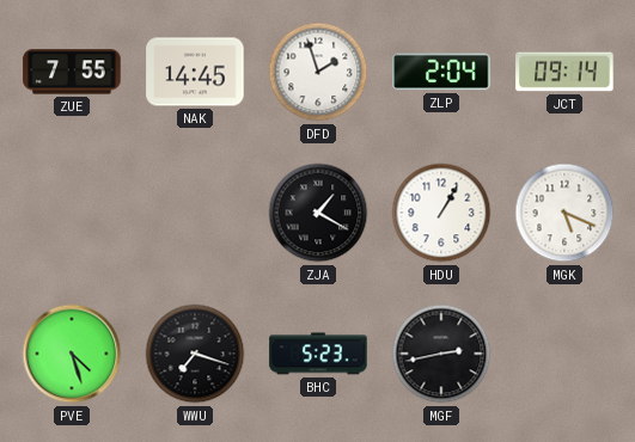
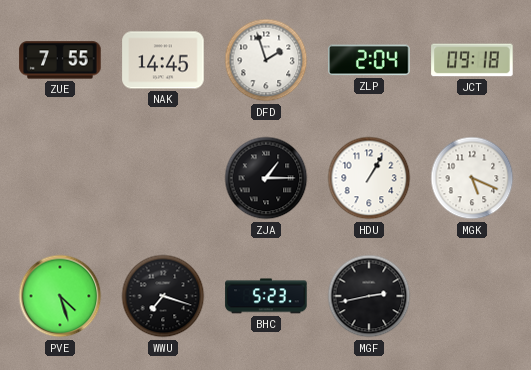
JCT: 09:14 -> 09:18
ZJA: 1:20 -> 1:15
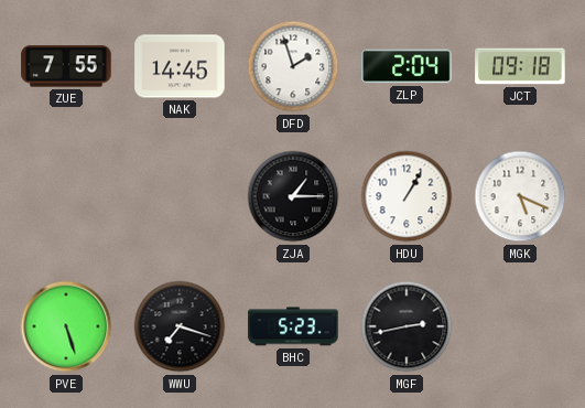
PVE: 4:27 -> 5:27
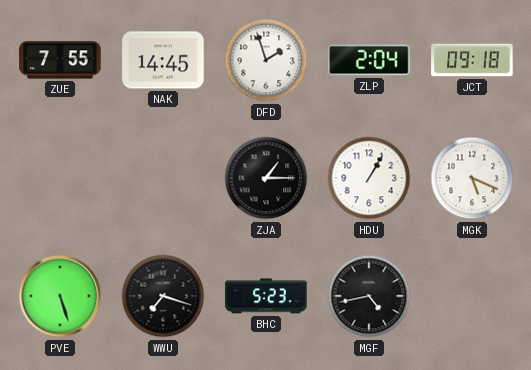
MGF: 2:43 -> 4:43
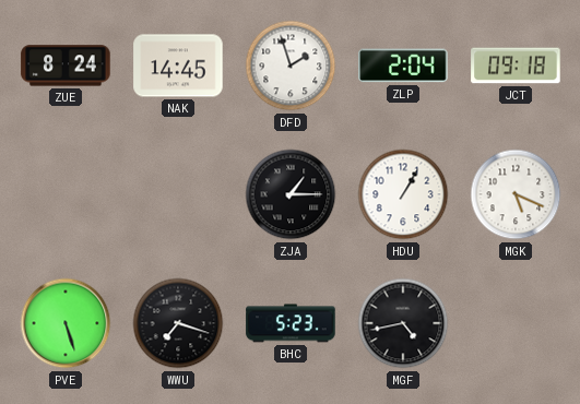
ZUE: 7:55 -> 8:24
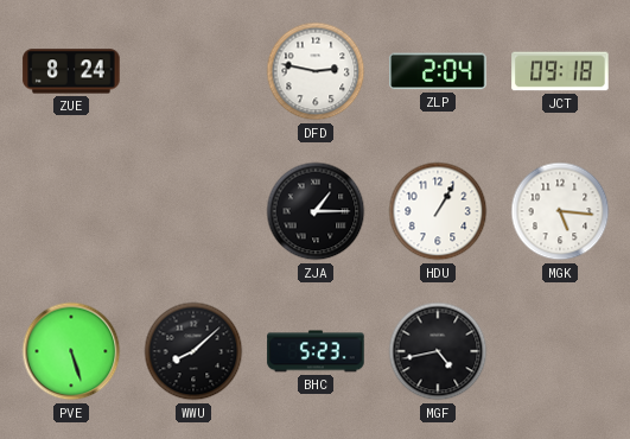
NAK: 14:45 -> none
DFD: 1:57 -> 2:47
MGK: 5:19 -> 5:16
WWU: 7:18 -> 8:08
